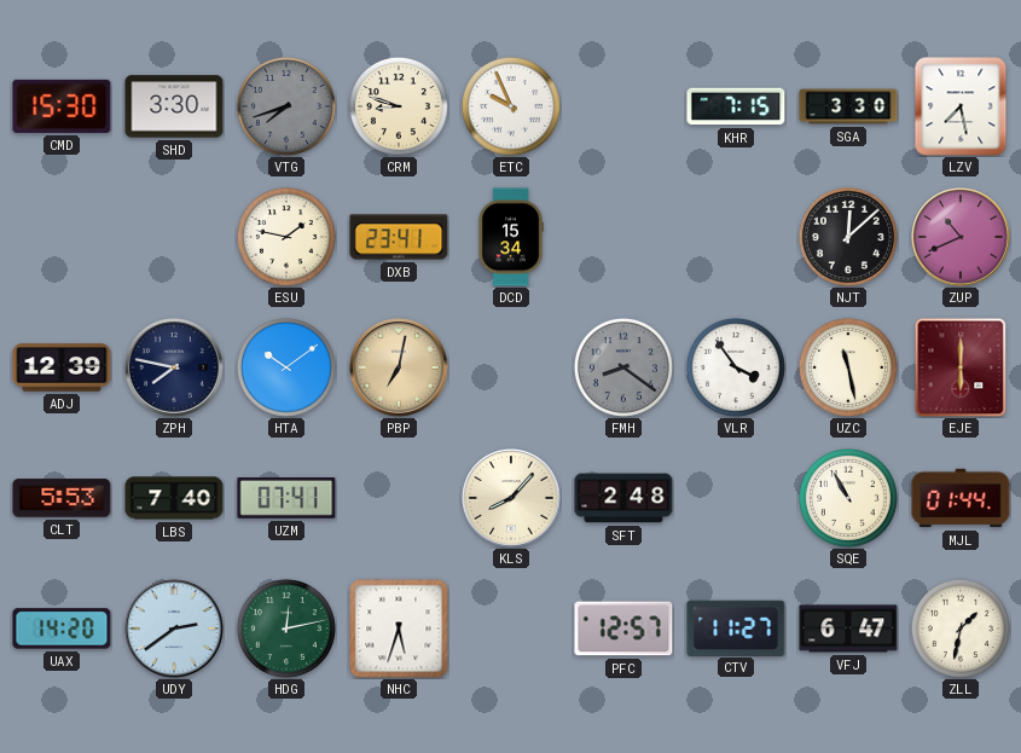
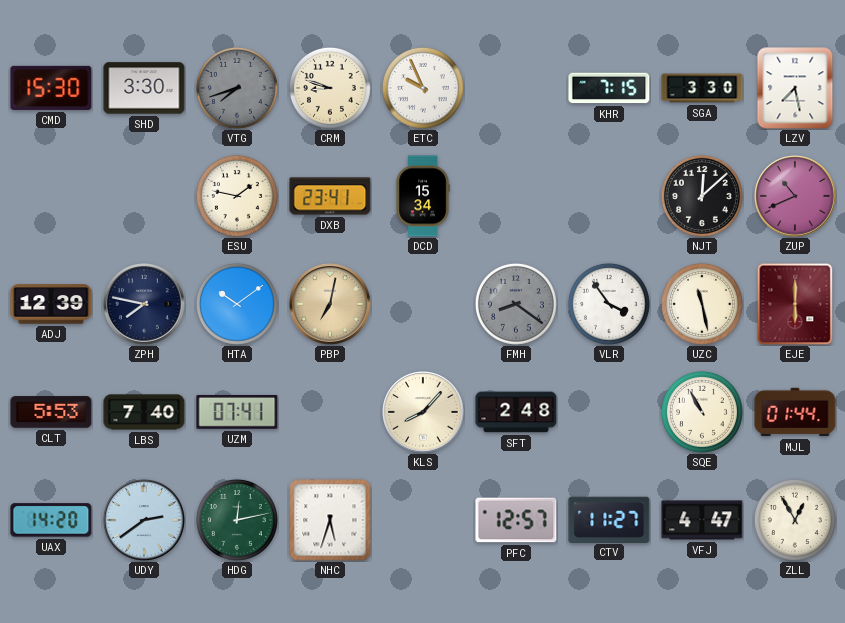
VFJ: 6:47 -> 4:47
ZLL: 1:32 -> 12:55
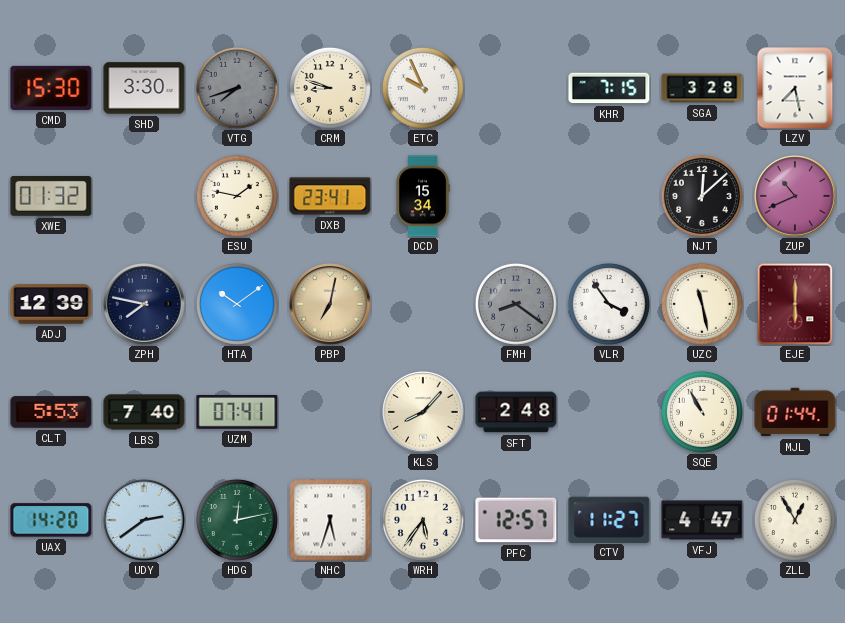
SGA: 3:30 -> 3:28
XWE: none -> 01:32
WRH: none -> 5:36
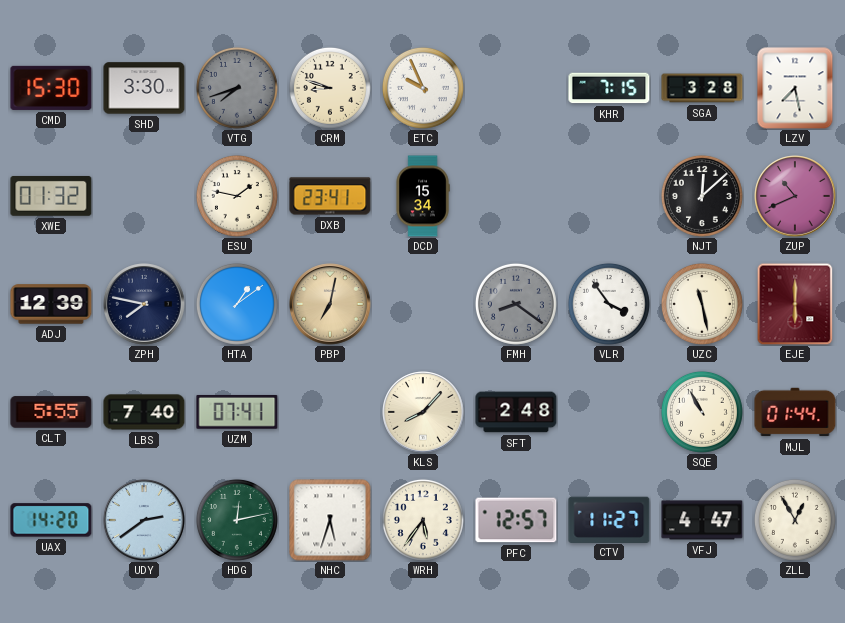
HTA: 10:09 -> 1:09
CLT: 5:53 -> 5:55
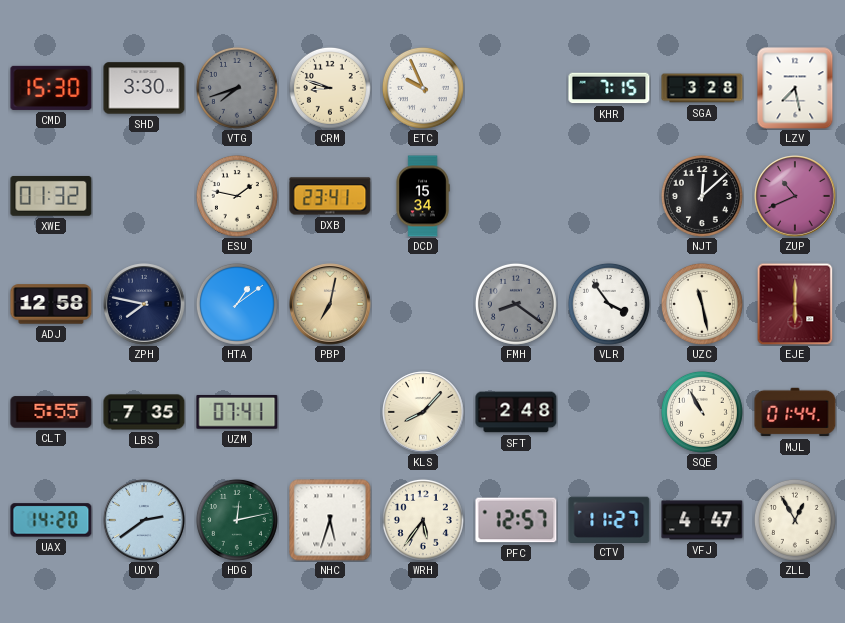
ADJ: 12:39 -> 12:58
LBS: 7:40 -> 7:35
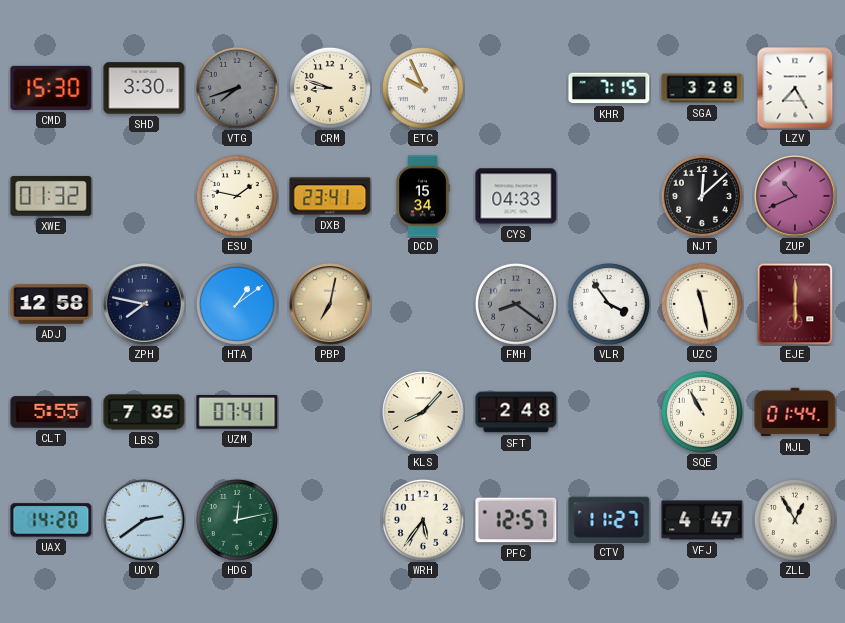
LZV: 7:28 -> 7:25
CYS: none -> 04:33
NHC: 5:33 -> none
